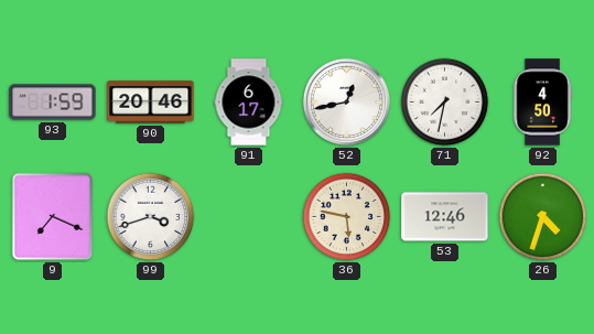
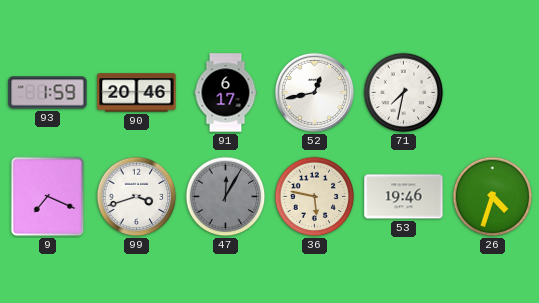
92: 4:50 -> none
47: none -> 12:05
53: 12:46 -> 19:46
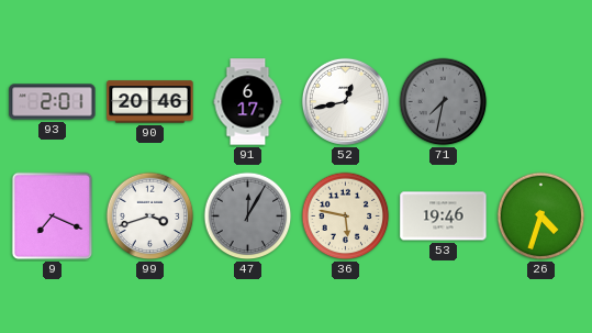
93: 1:59 -> 2:01
71 dial: white -> grey
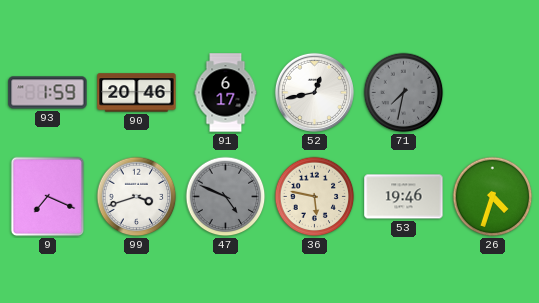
93: 2:01 -> 1:59
47: 12:05 -> 4:49
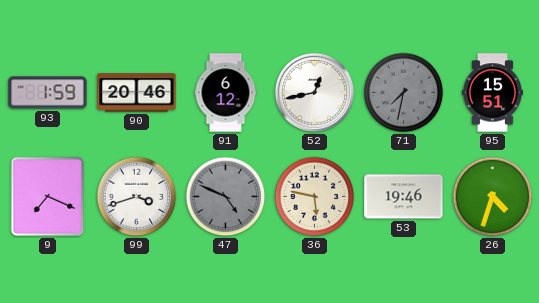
91: 6:17 -> 6:12
95: none -> 15:51
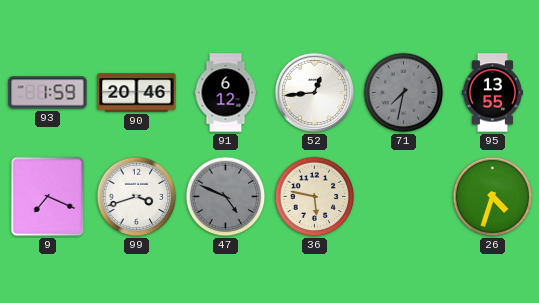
52: 12:43 -> 12:44
95: 15:51 -> 13:55
53: 19:46 -> none
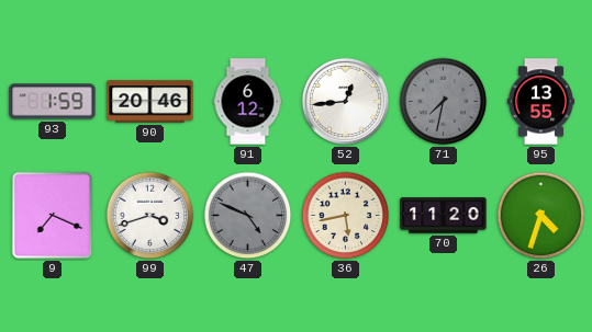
36: 5:47 -> 5:43
70: none -> 11:20
